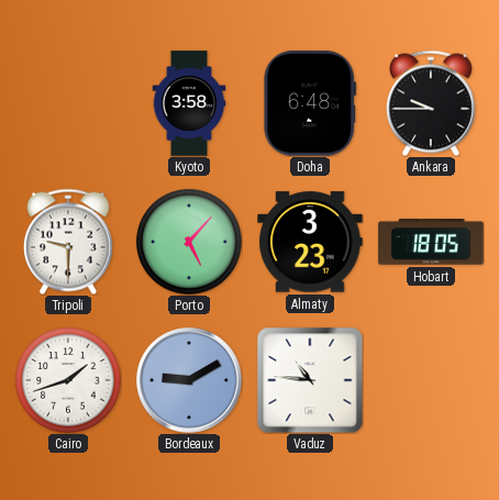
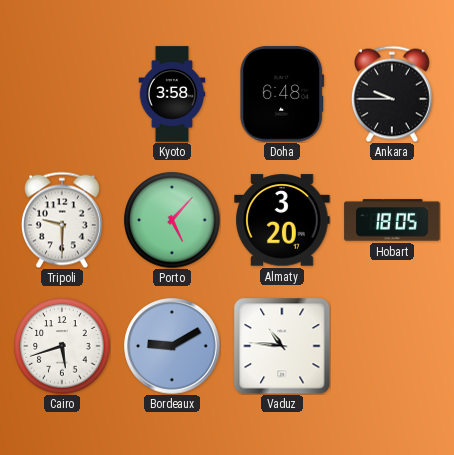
Almaty: 3:23 -> 3:20
Cairo: 1:42 -> 5:42
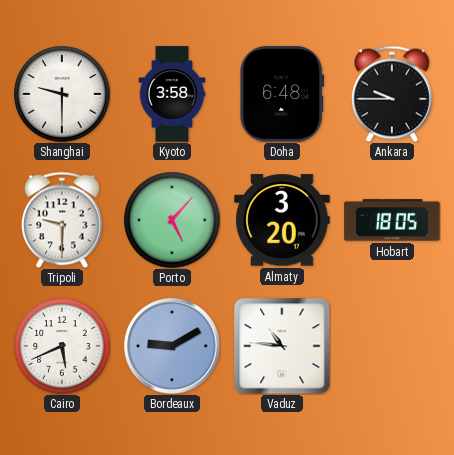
Shanghai: none -> 9:30
Cairo: 5:42 -> 5:41
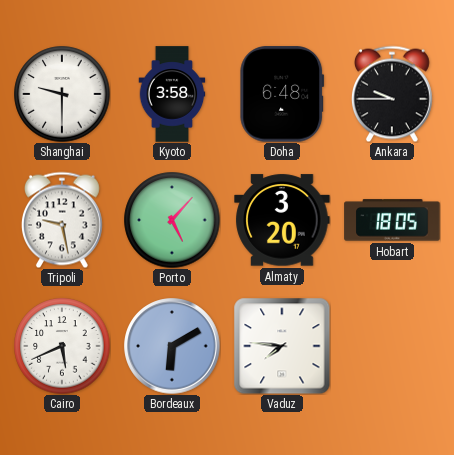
Tripoli: 9:30 -> 9:28
Bordeaux: 9:10 -> 6:10
Vaduz: 10:46 -> 7:46
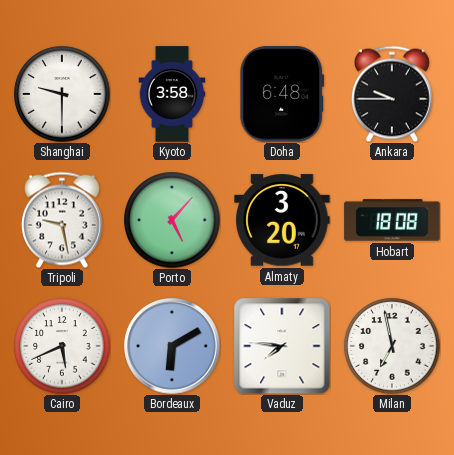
Hobart: 18:05 -> 18:08
Milan: none -> 6:58
